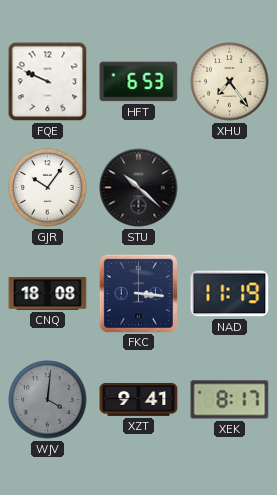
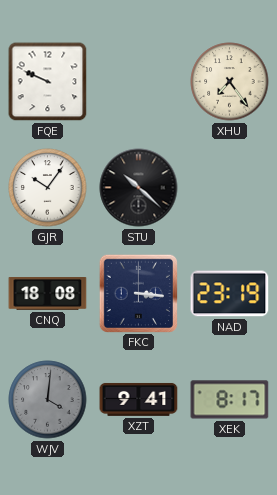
HFT: 6:53 -> none
NAD: 11:19 -> 23:19
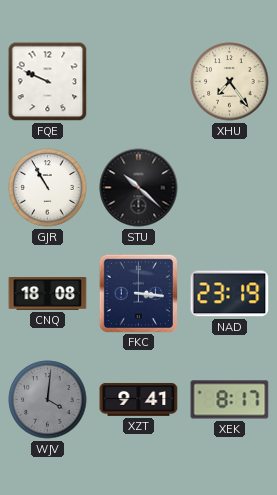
GJR: 10:06 -> 10:55
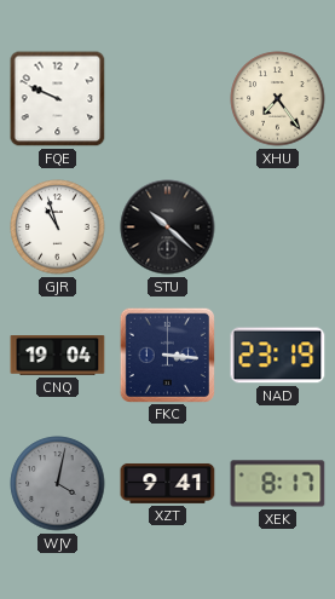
GJR: 10:55 -> 10:57
CNQ: 18:08 -> 19:04
WJV: 4:01 -> 4:02
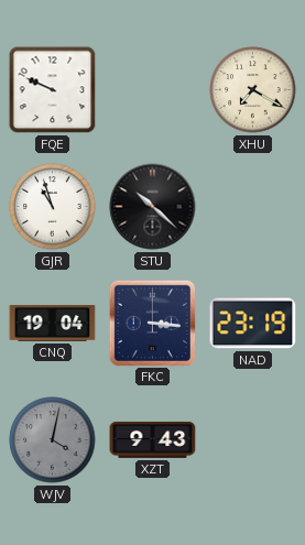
XHU: 7:24 -> 7:20
XZT: 9:41 -> 9:43
XEK: 8:17 -> none
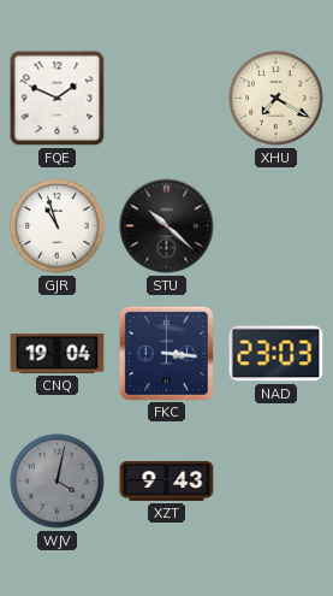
FQE: 9:49 -> 1:49
NAD: 23:19 -> 23:03
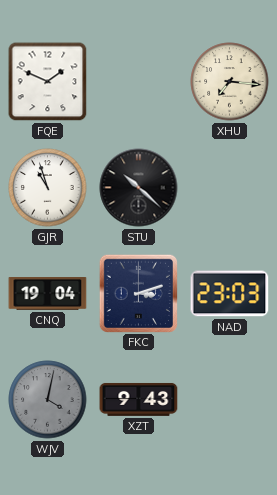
XHU: 7:20 -> 7:16
FKC: 3:16 -> 3:12
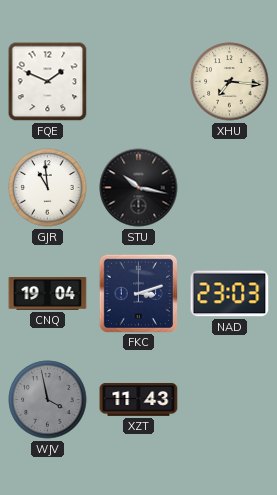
GJR: 10:57 -> 10:59
STU: 10:22 -> 10:17
WJV: 4:02 -> 3:58
XZT: 9:43 -> 11:43
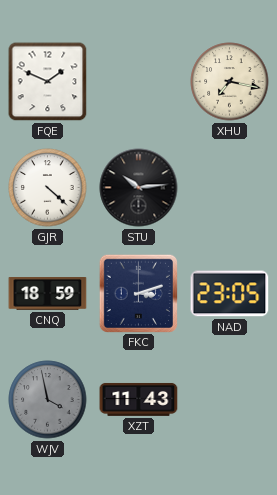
XHU: 7:16 -> 7:17
GJR: 10:59 -> 4:22
STU: 10:17 -> 10:14
CNQ: 19:04 -> 18:59
NAD: 23:03 -> 23:05
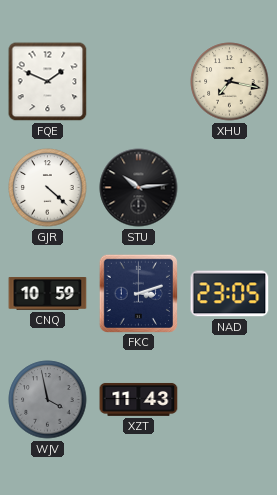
CNQ: 18:59 -> 10:59
